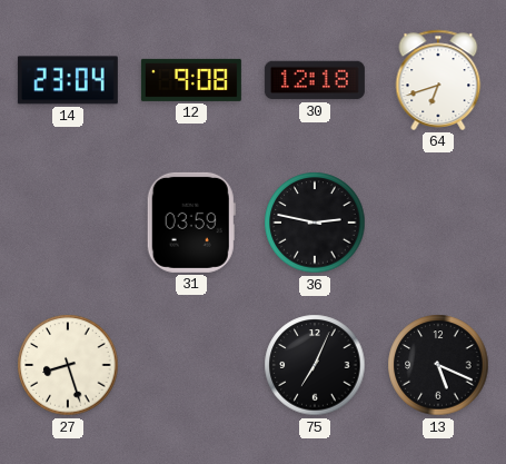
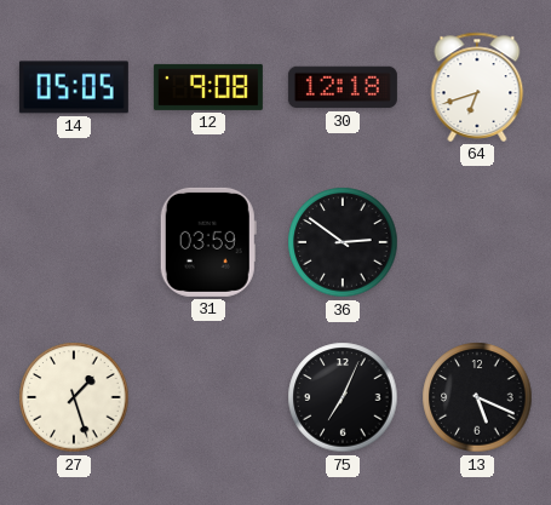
14: 23:04 -> 05:05
36: 2:47 -> 2:51
27: 8:27 -> 1:27
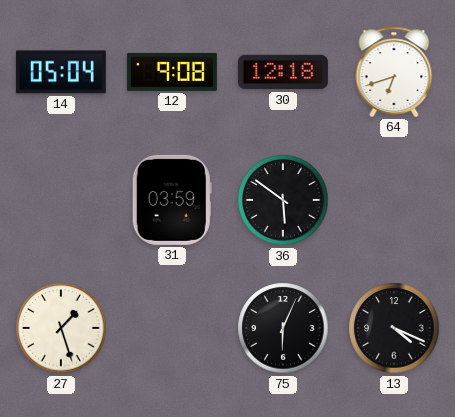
14: 05:05 -> 05:04
36: 2:51 -> 5:51
75: 7:04 -> 6:04
13: 5:19 -> 4:19
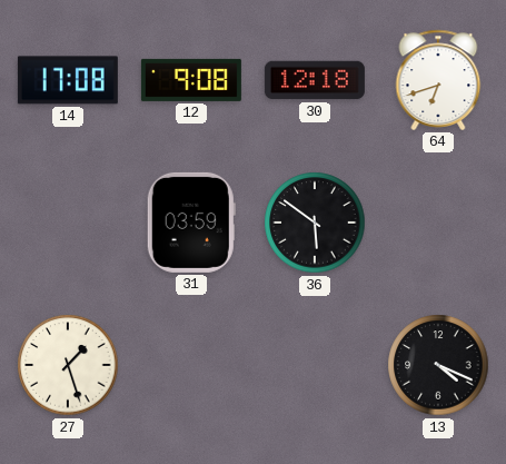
14: 05:04 -> 17:08
75: 6:04 -> none
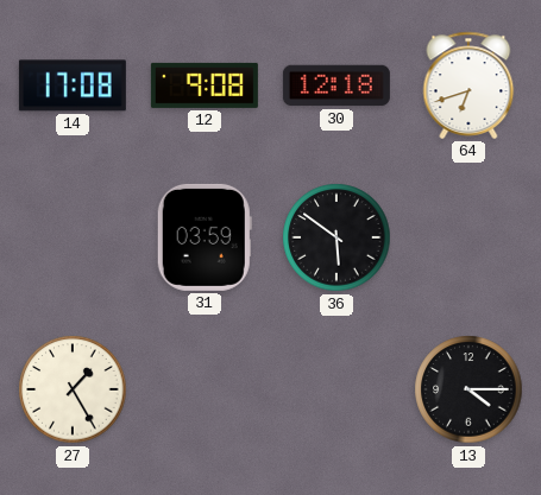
27: 1:27 -> 1:25
13: 4:19 -> 4:15
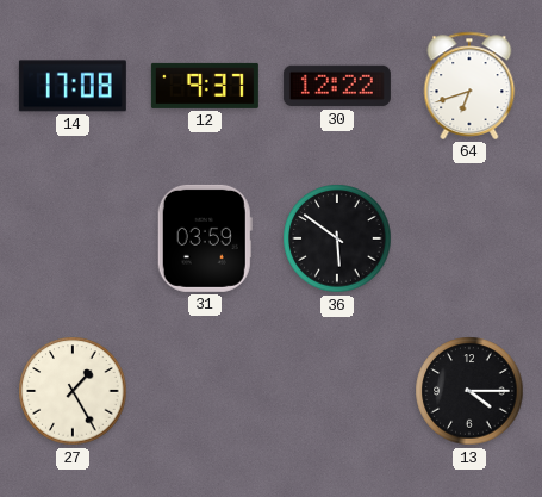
12: 9:08 -> 9:37
30: 12:18 -> 12:22
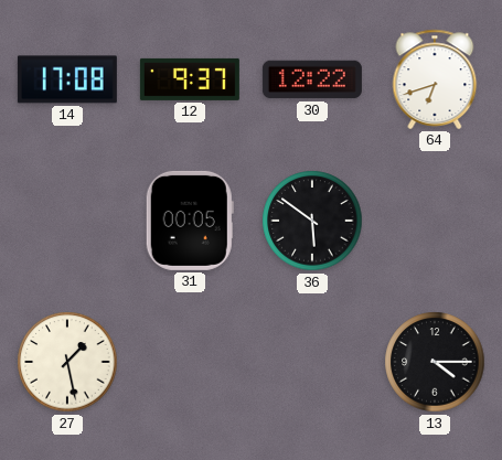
31: 03:59 -> 00:05
27: 1:25 -> 1:28
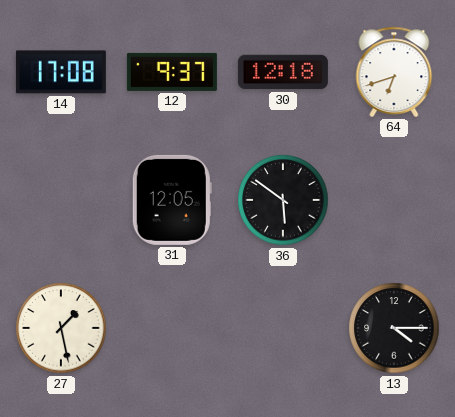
30: 12:22 -> 12:18
31: 00:05 -> 12:05
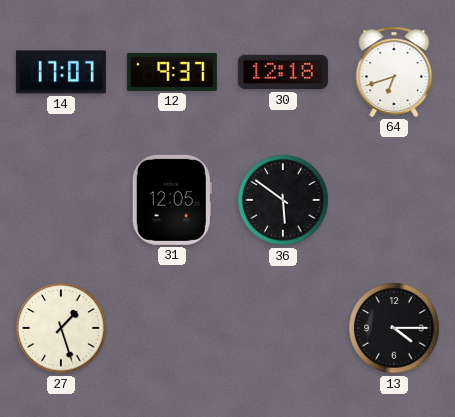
14: 17:08 -> 17:07
27: 1:28 -> 1:27
